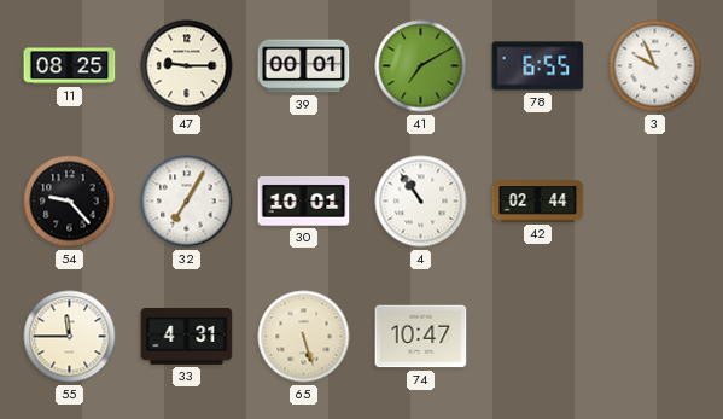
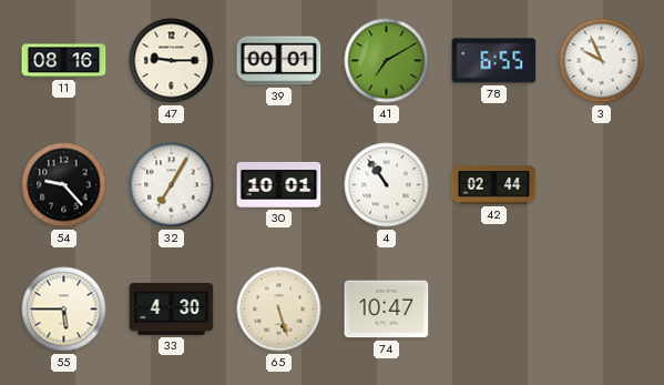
11: 08:25 -> 08:16
55: 11:45 -> 5:45
33: 4:31 -> 4:30
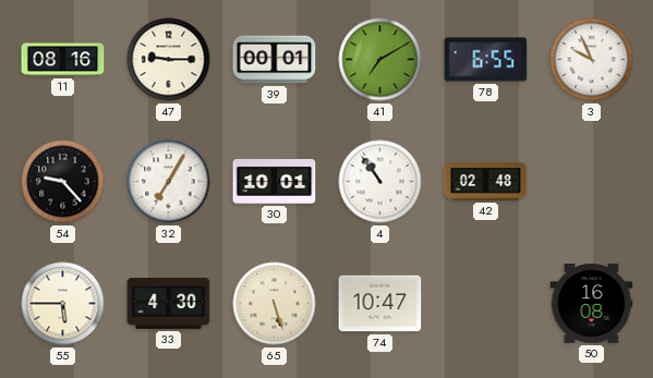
42: 02:44 -> 02:48
50: none -> 16:08
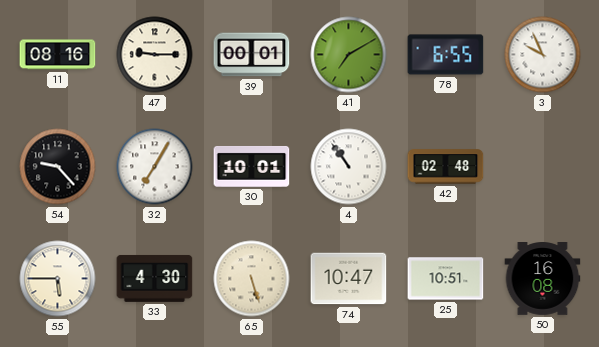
25: none -> 10:51
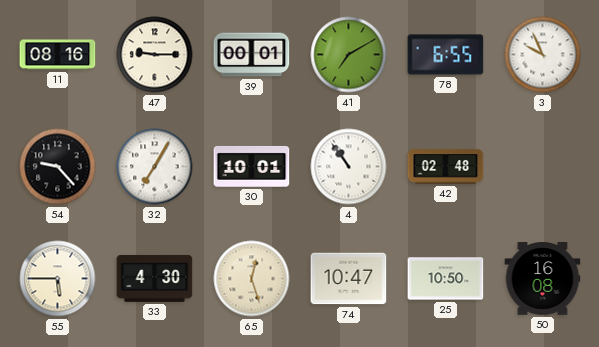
65: 5:27 -> 12:27
25: 10:51 -> 10:50
